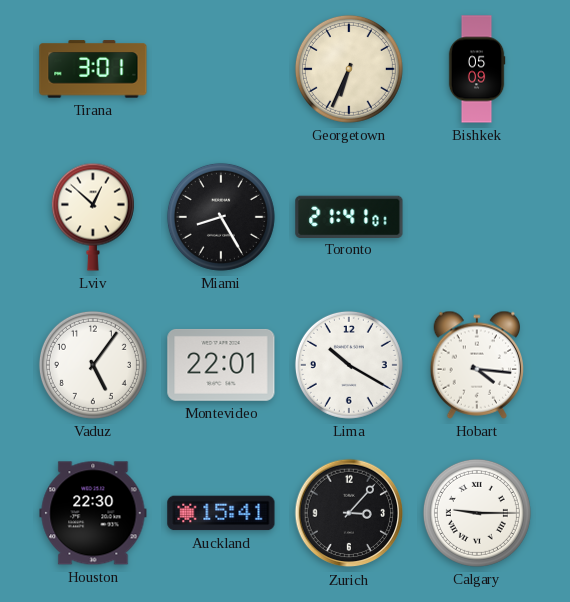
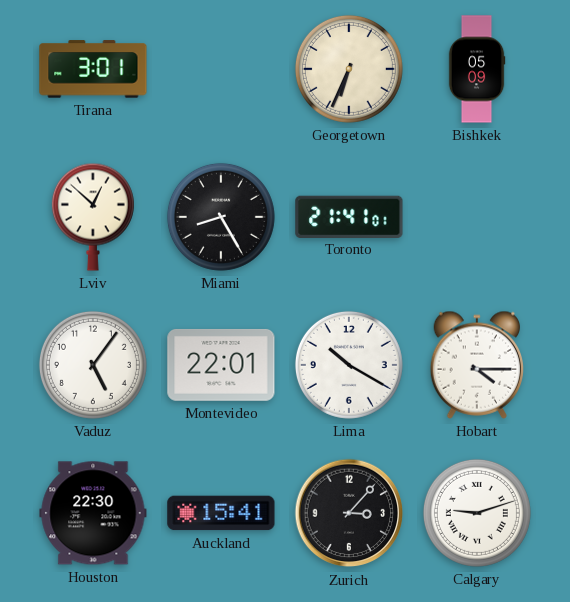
Hobart: 4:16 -> 4:15
Calgary: 9:15 -> 9:12
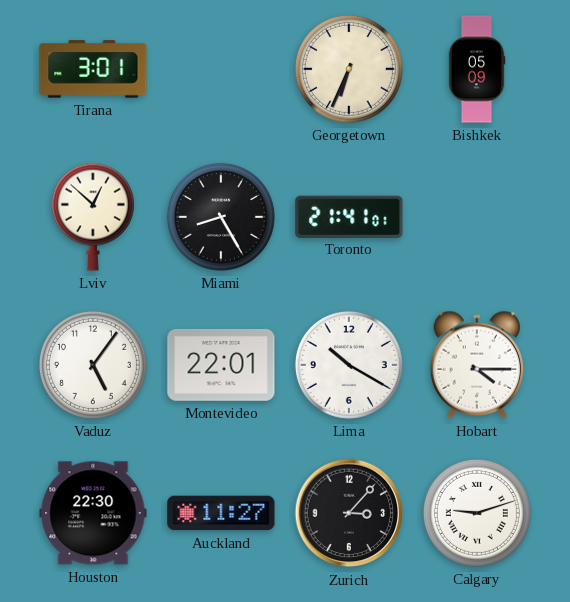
Auckland: 15:41 -> 11:27
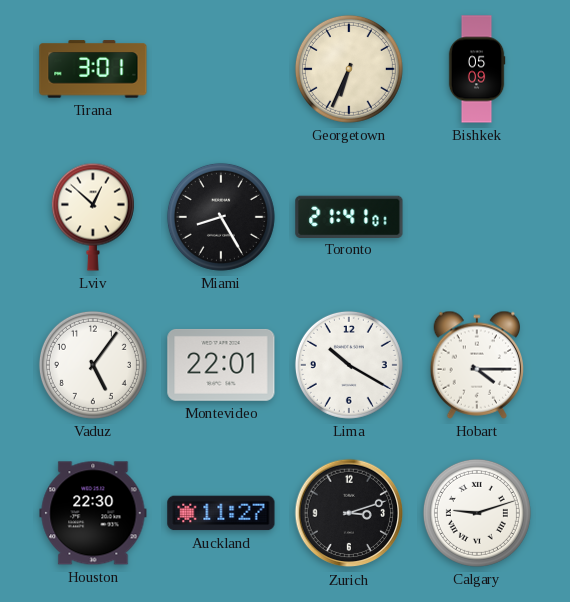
Zurich: 3:07 -> 3:12
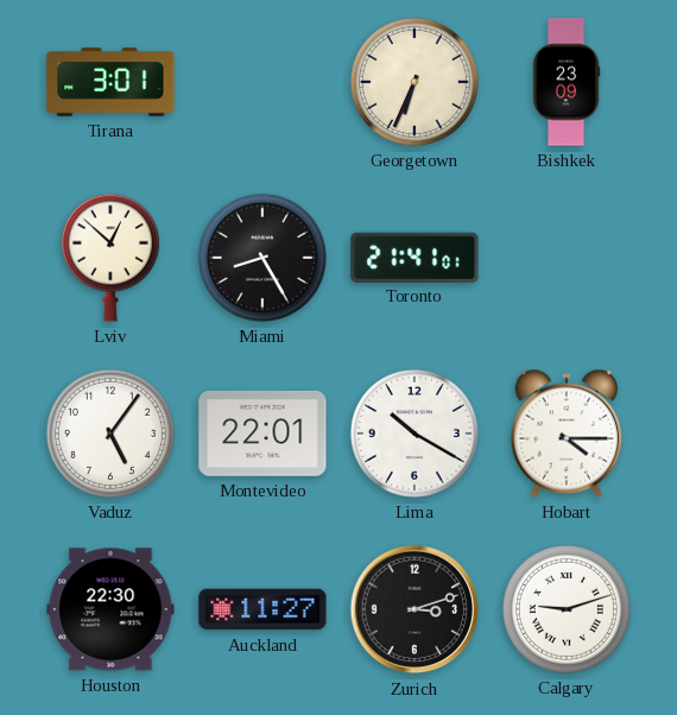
Bishkek: 05:09 -> 23:09
